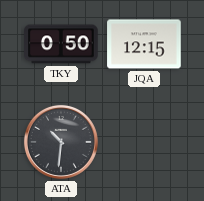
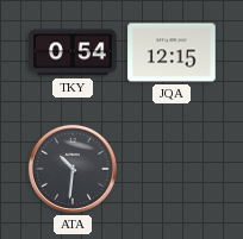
TKY: 0:50 -> 0:54
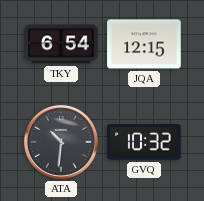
TKY: 0:54 -> 6:54
GVQ: none -> 10:32
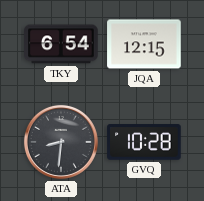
ATA: 10:31 -> 8:31
GVQ: 10:32 -> 10:28
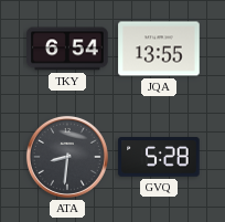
JQA: 12:15 -> 13:55
GVQ: 10:28 -> 5:28
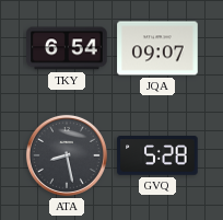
JQA: 13:55 -> 09:07
ATA: 8:31 -> 8:28
